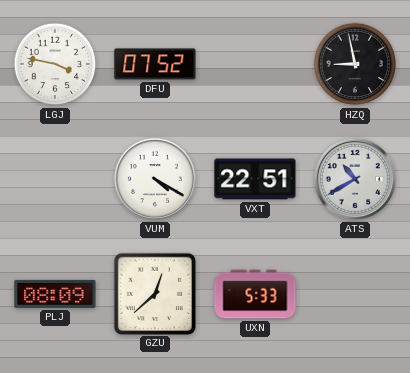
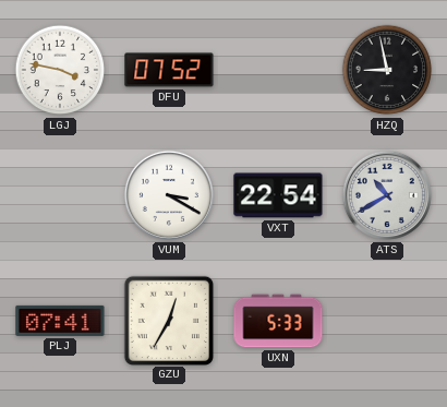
VUM: 4:20 -> 3:20
VXT: 22:51 -> 22:54
PLJ: 08:09 -> 07:41
GZU: 12:38 -> 12:35
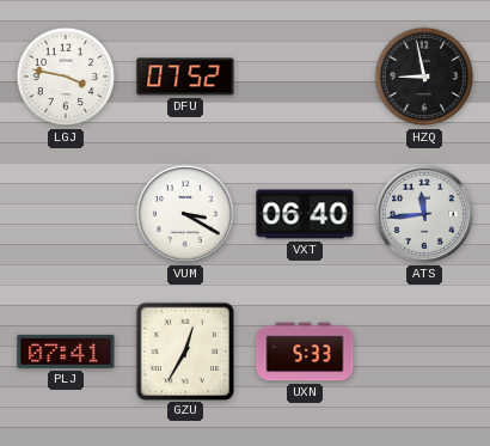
VXT: 22:54 -> 06:40
ATS: 10:40 -> 11:44
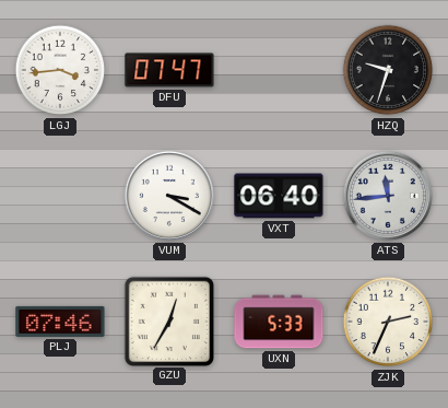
LGJ: 3:47 -> 3:44
DFU: 07:52 -> 07:47
HZQ: 8:58 -> 9:33
PLJ: 07:41 -> 07:46
ZJK: none -> 2:34
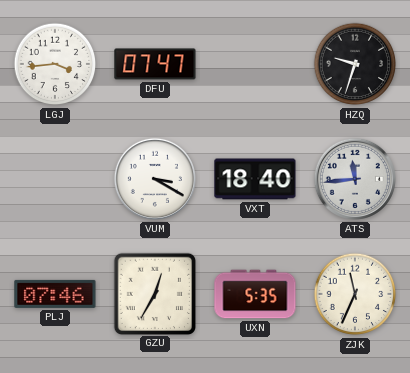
VXT: 06:40 -> 18:40
UXN: 5:33 -> 5:35
ZJK: 2:34 -> 11:34
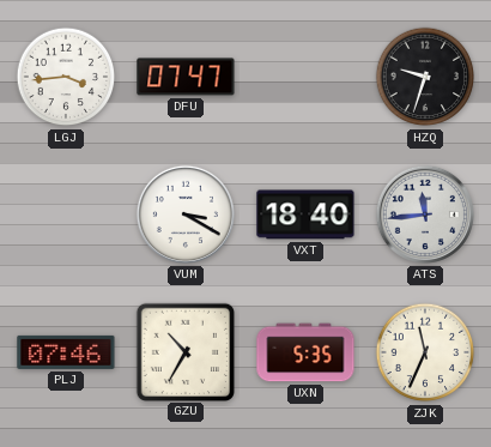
GZU: 12:35 -> 10:35
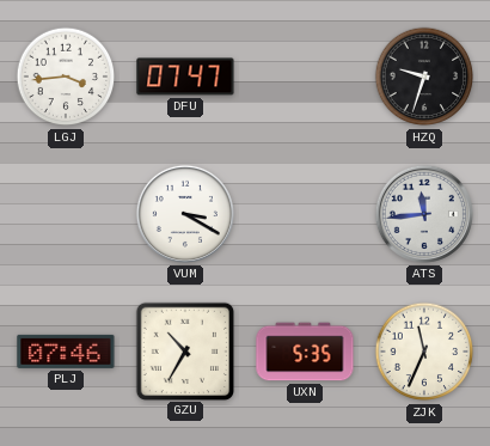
VXT: 18:40 -> none
